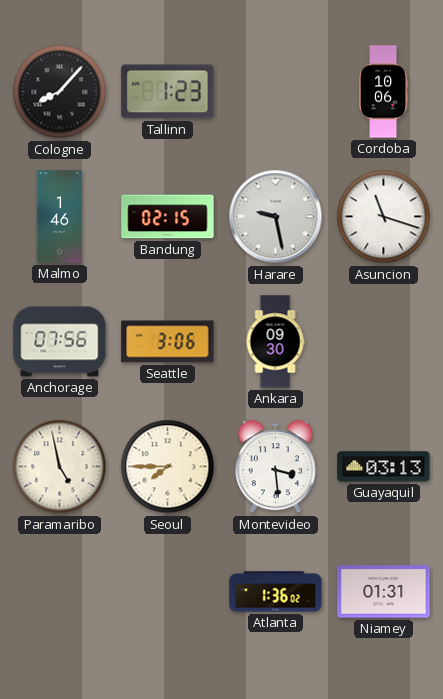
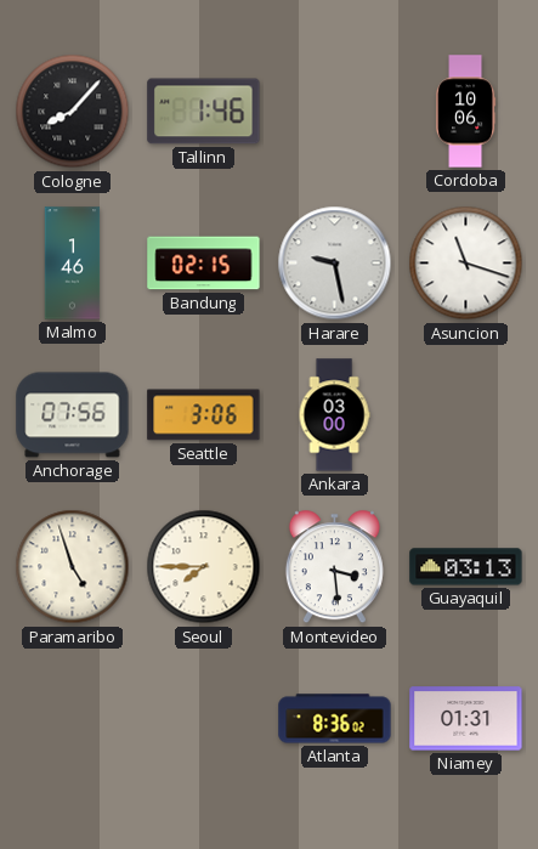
Tallinn: 1:23 -> 1:46
Ankara: 09:30 -> 03:00
Paramaribo: 4:58 -> 4:57
Atlanta: 1:36 -> 8:36
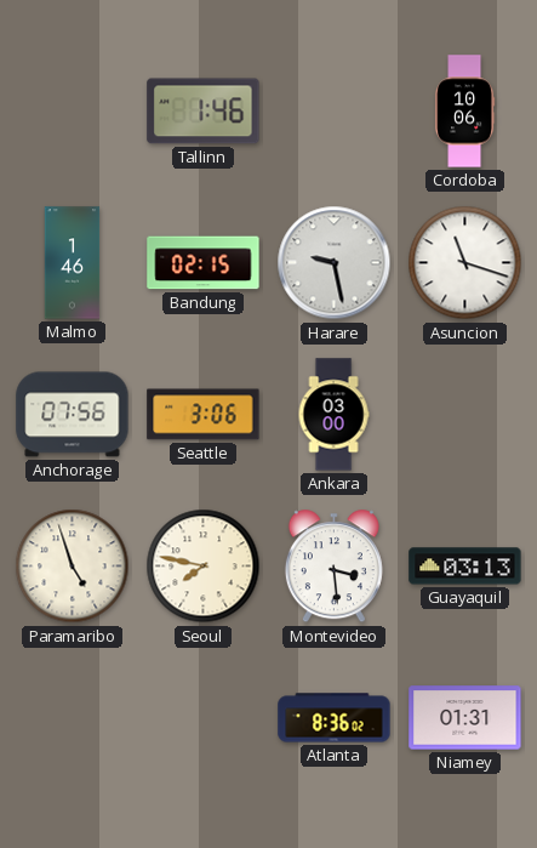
Cologne: 8:07 -> none
Seoul: 7:45 -> 7:47
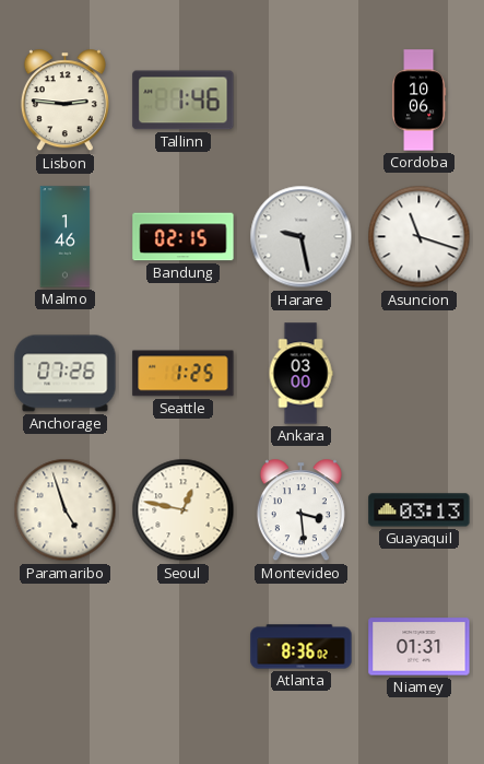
Lisbon: none -> 2:46
Anchorage: 07:56 -> 07:26
Seattle: 3:06 -> 1:25
Seoul: 7:47 -> 12:47
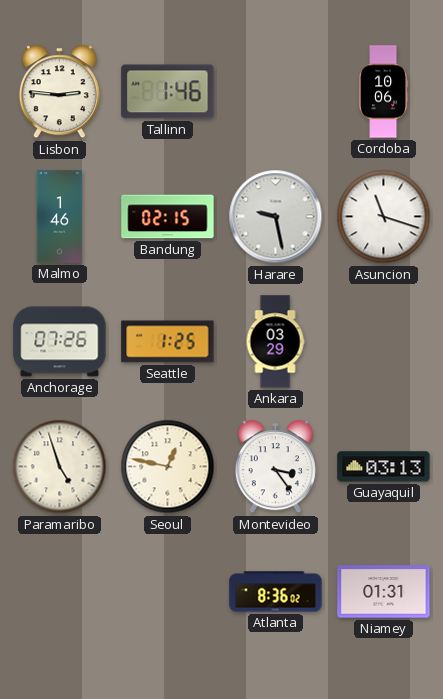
Ankara: 03:00 -> 03:29
Montevideo: 3:29 -> 3:24
